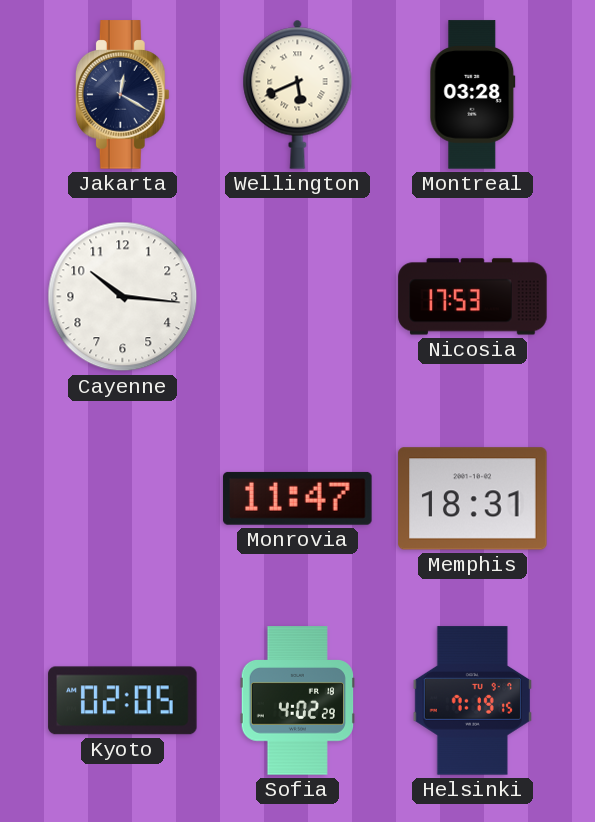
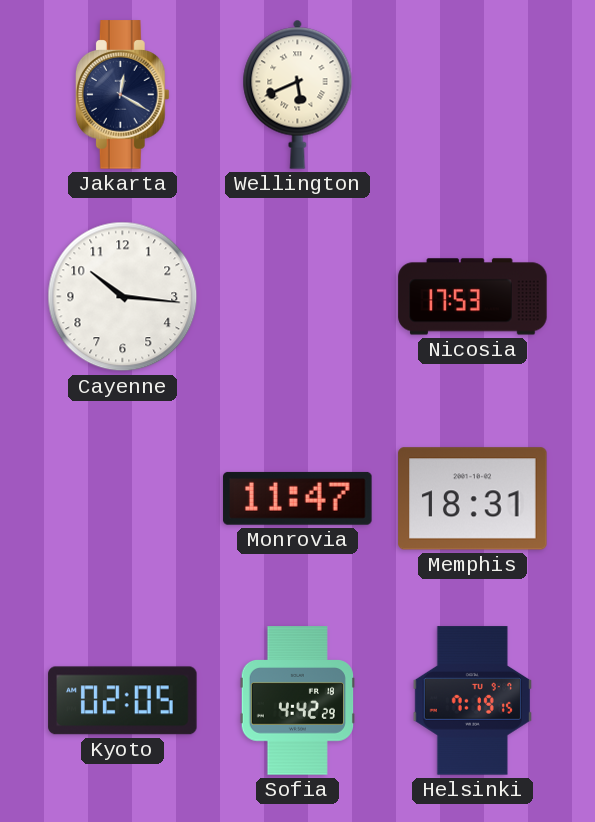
Montreal: 03:28 -> none
Sofia: 4:02 -> 4:42
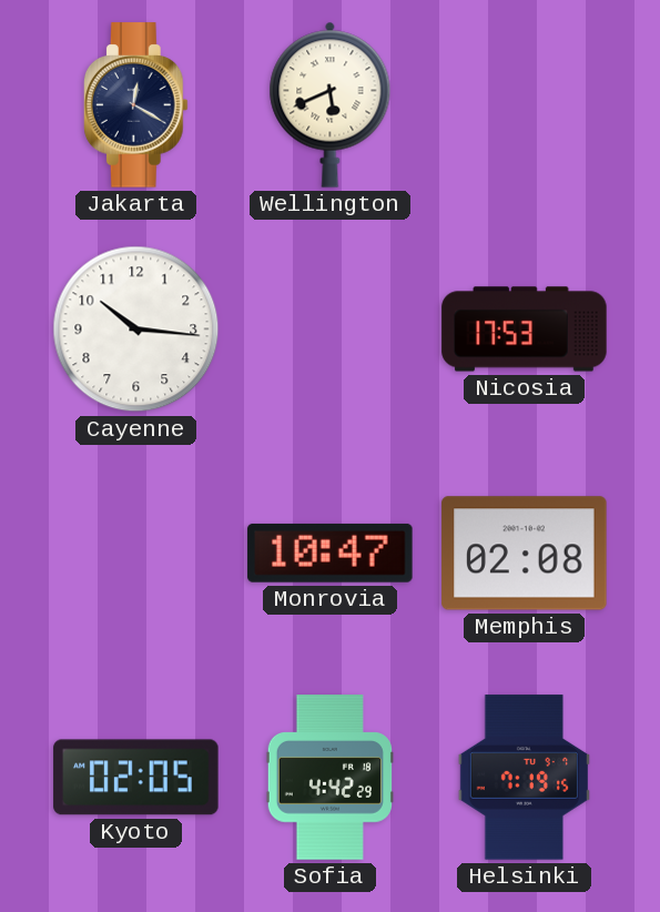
Monrovia: 11:47 -> 10:47
Memphis: 18:31 -> 02:08
